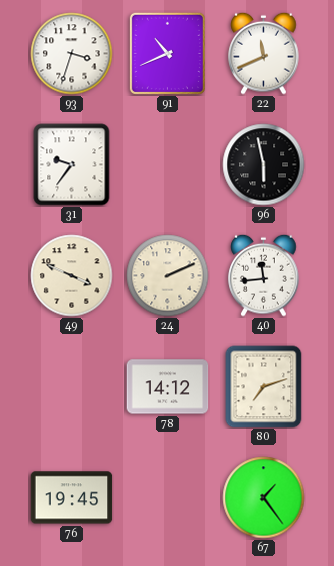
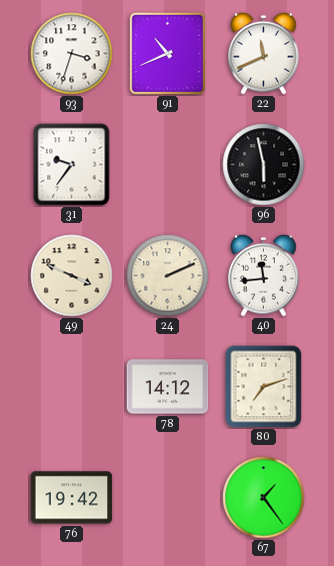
76: 19:45 -> 19:42
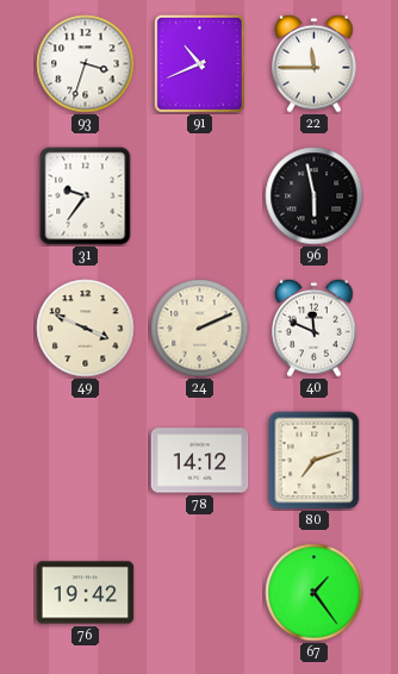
22: 11:41 -> 11:45
40: 11:44 -> 11:49
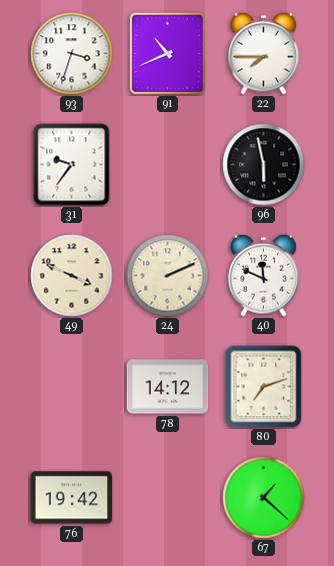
22: 11:45 -> 7:45
67: 1:24 -> 1:22
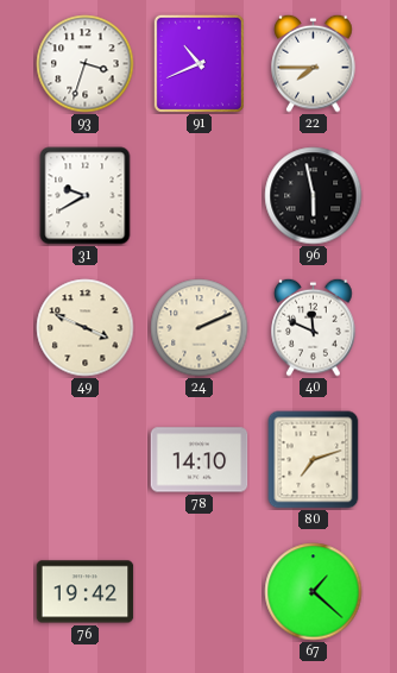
31: 9:36 -> 9:40
78: 14:12 -> 14:10
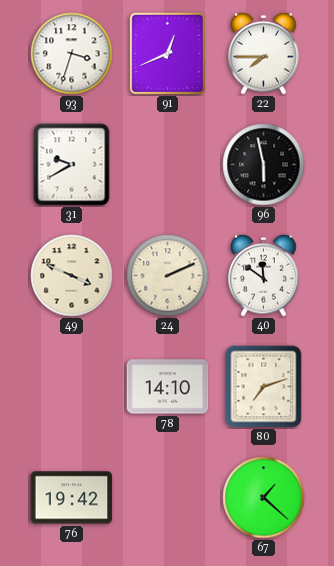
91: 10:41 -> 12:41
40: 11:49 -> 11:51
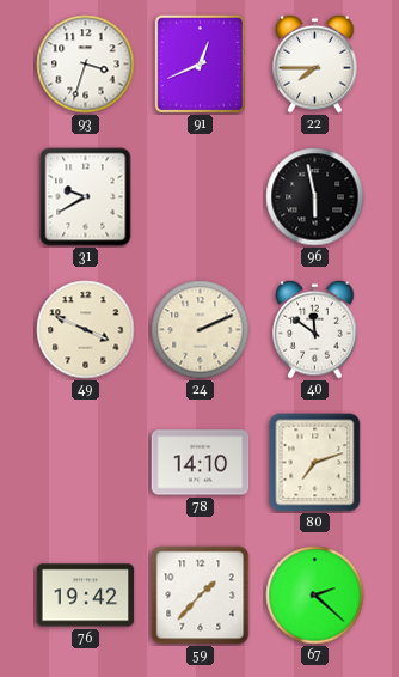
59: none -> 1:37
67: 1:22 -> 2:22
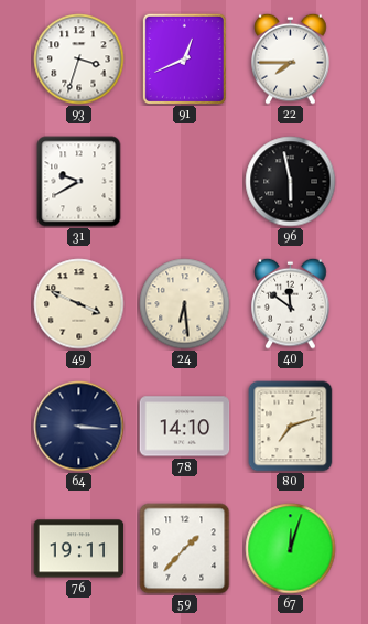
24: 2:11 -> 6:29
64: none -> 3:16
76: 19:42 -> 19:11
67: 2:22 -> 12:03
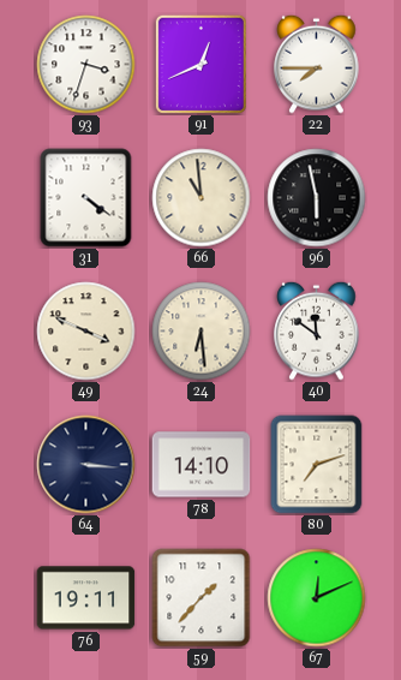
31: 9:40 -> 4:21
66: none -> 10:59
67: 12:03 -> 12:11
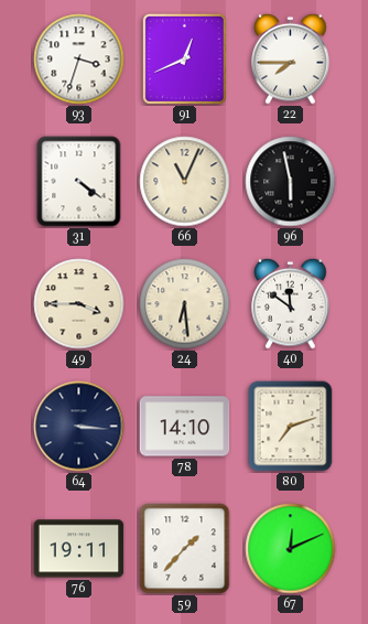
66: 10:59 -> 11:04
49: 3:49 -> 3:45
